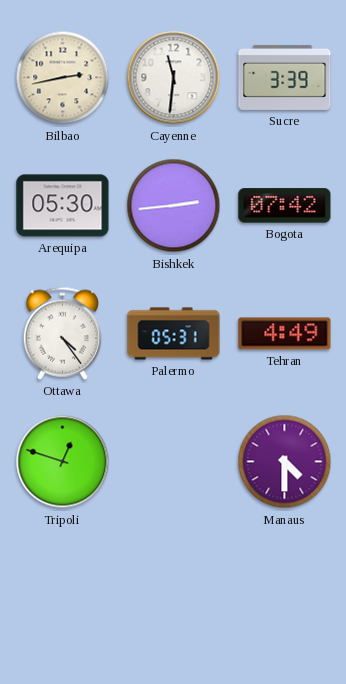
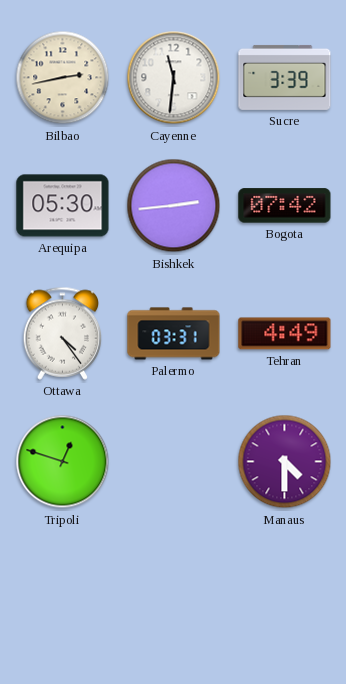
Palermo: 05:31 -> 03:31
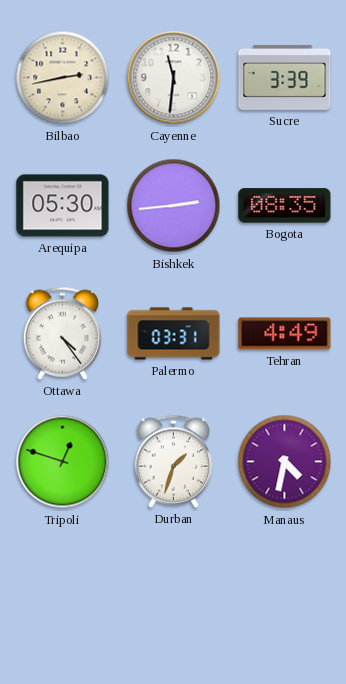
Bogota: 07:42 -> 08:35
Durban: none -> 1:33
Manaus: 4:30 -> 4:32
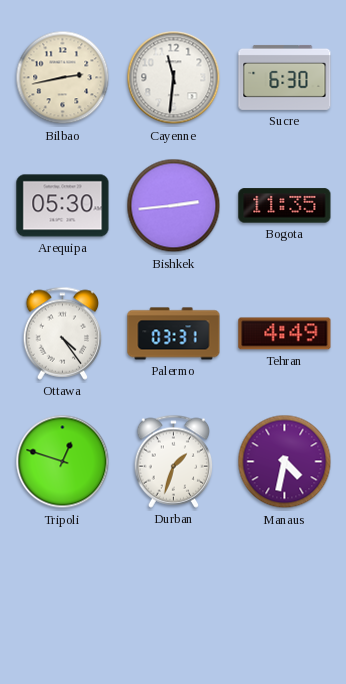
Sucre: 3:39 -> 6:30
Bogota: 08:35 -> 11:35
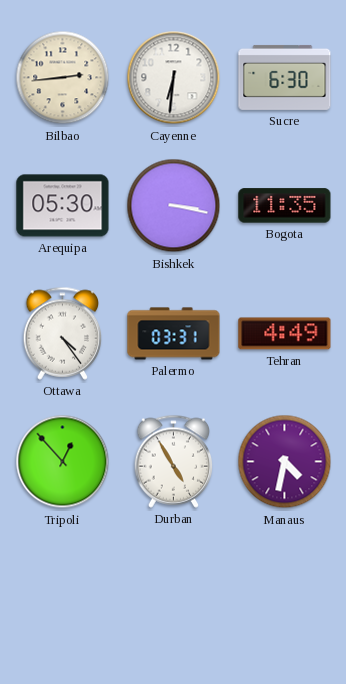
Bilbao: 2:43 -> 2:44
Cayenne: 11:31 -> 6:31
Bishkek: 2:44 -> 3:17
Tripoli: 12:48 -> 12:53
Durban: 1:33 -> 4:55
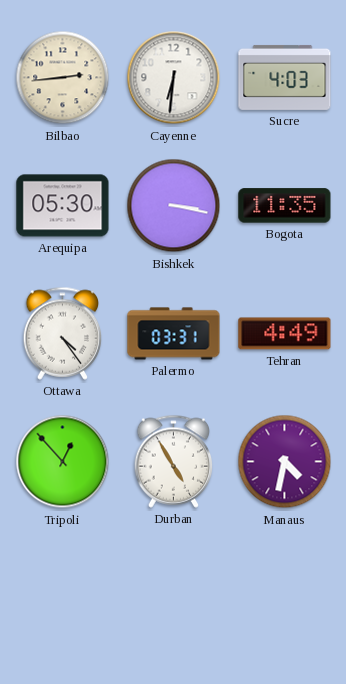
Sucre: 6:30 -> 4:03
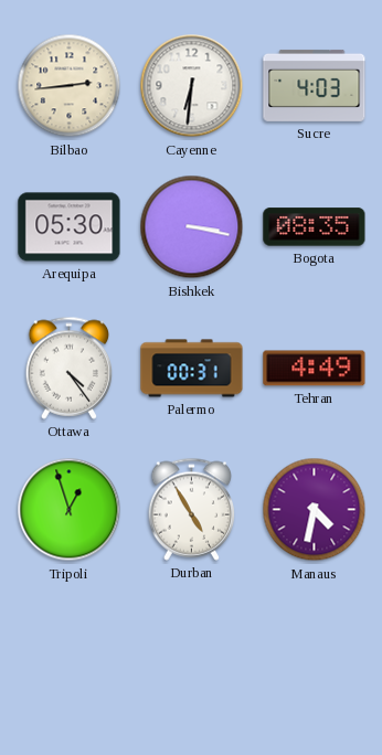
Bogota: 11:35 -> 08:35
Palermo: 03:31 -> 00:31
Tripoli: 12:53 -> 12:57
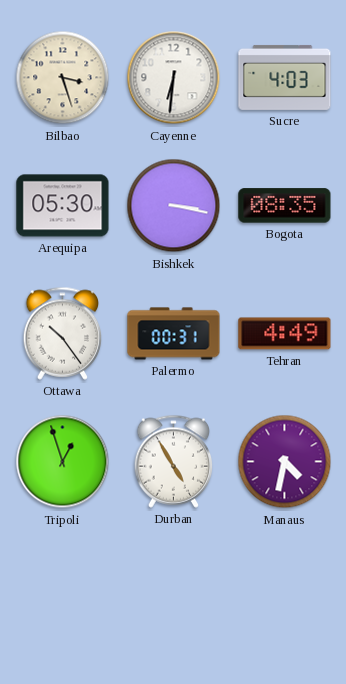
Bilbao: 2:44 -> 3:27
Ottawa: 4:24 -> 10:24
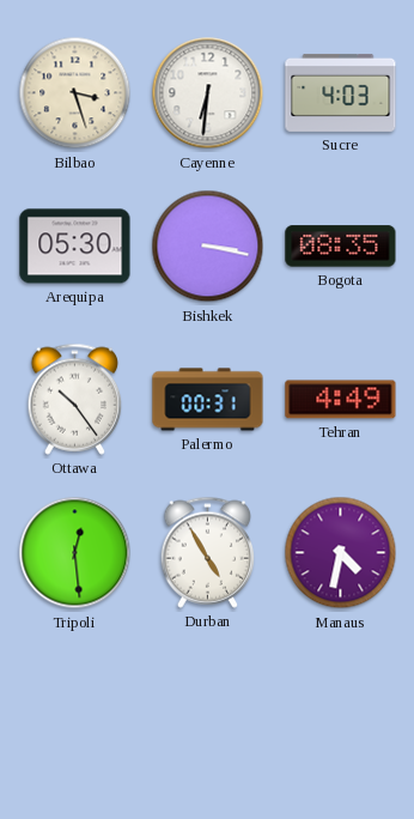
Tripoli: 12:57 -> 12:29
